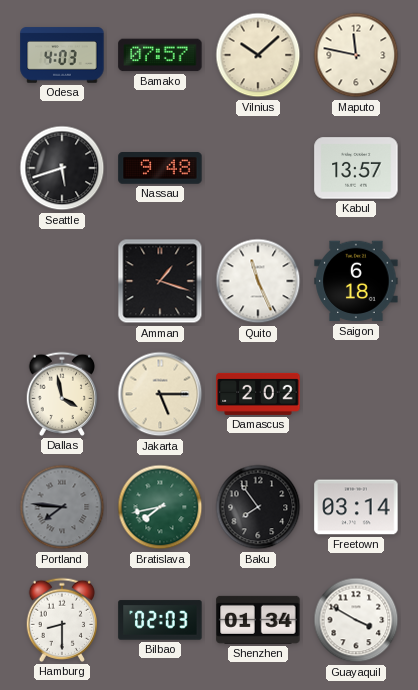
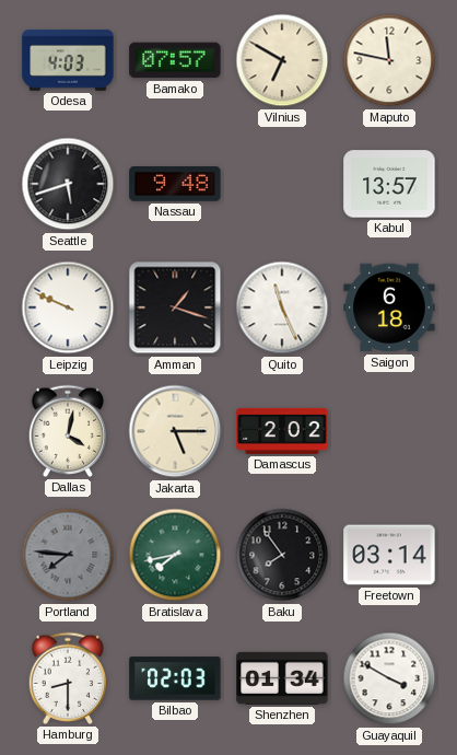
Vilnius: 10:08 -> 6:50
Leipzig: none -> 9:49
Dallas: 3:58 -> 4:02
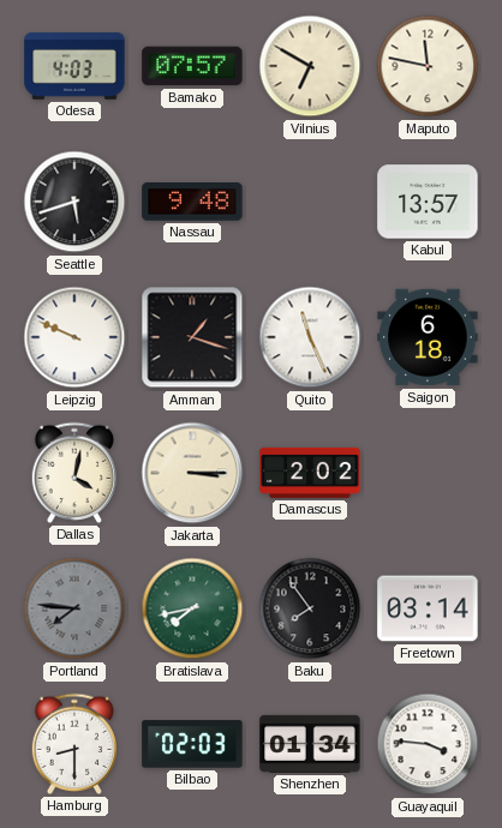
Jakarta: 5:15 -> 3:15
Guayaquil: 3:50 -> 3:46
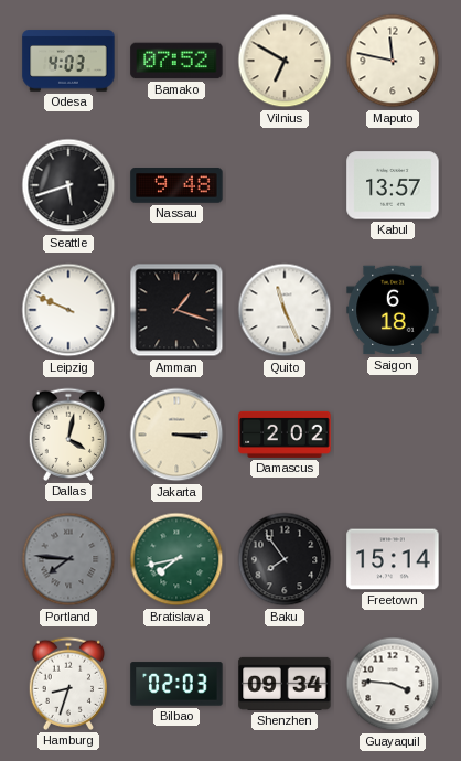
Bamako: 07:57 -> 07:52
Freetown: 03:14 -> 15:14
Hamburg: 8:30 -> 8:33
Shenzhen: 01:34 -> 09:34
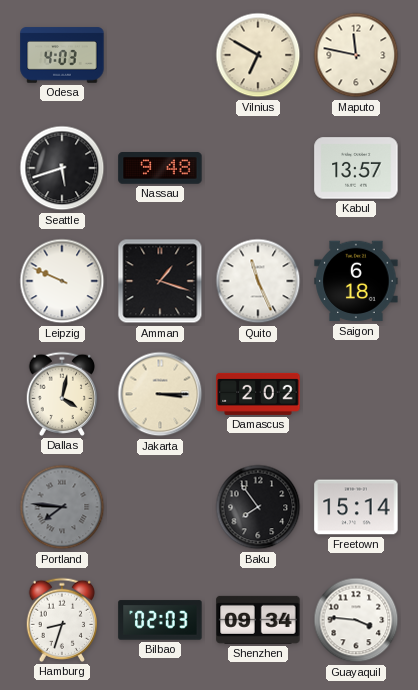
Bamako: 07:52 -> none
Bratislava: 7:43 -> none
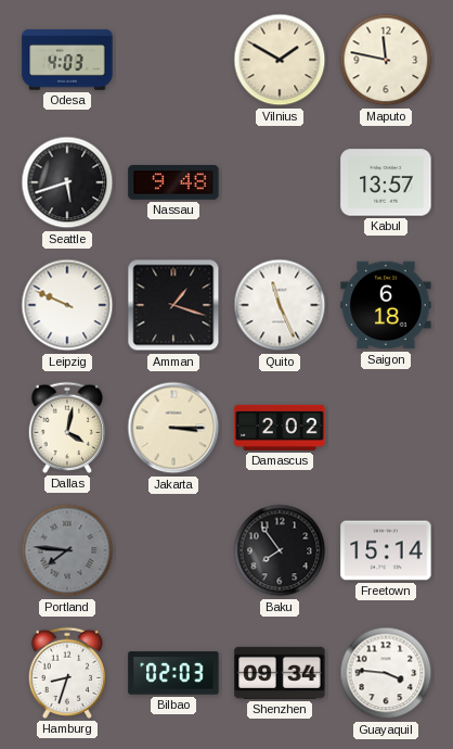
Vilnius: 6:50 -> 1:50
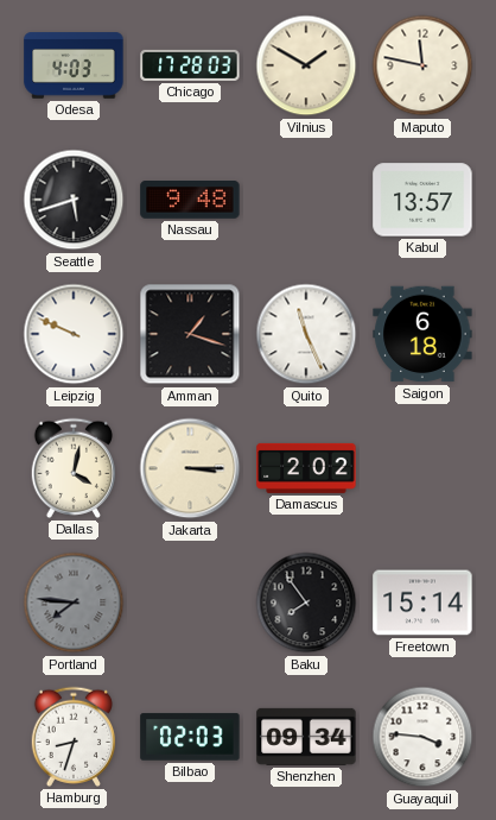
Chicago: none -> 17:28
